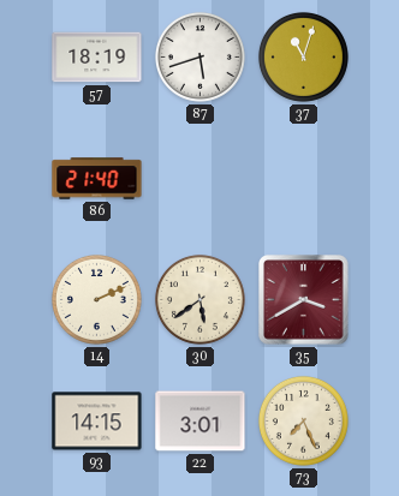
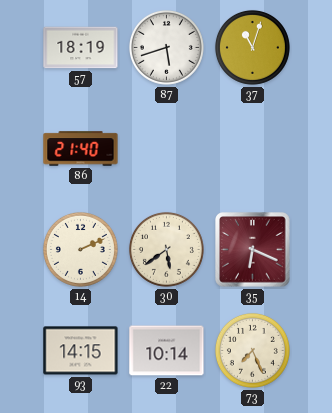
35: 3:40 -> 6:19
22: 3:01 -> 10:14
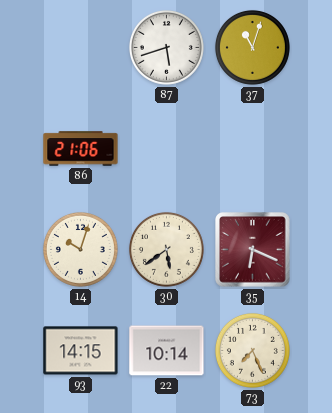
57: 18:19 -> none
86: 21:40 -> 21:06
14: 2:11 -> 10:03
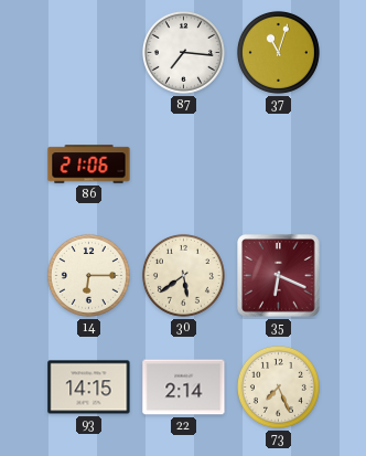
87: 5:42 -> 7:16
14: 10:03 -> 6:15
22: 10:14 -> 2:14
